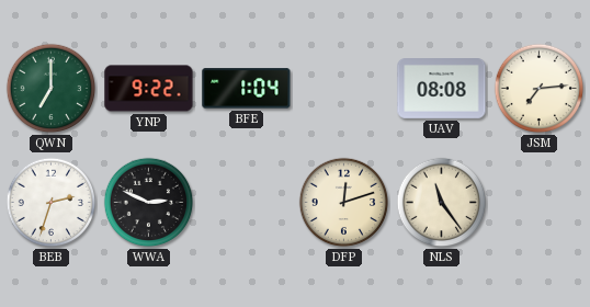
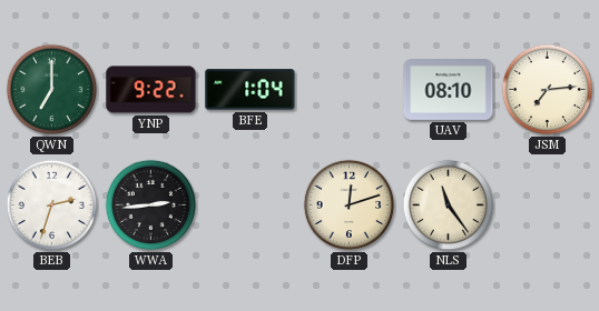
UAV: 08:08 -> 08:10
WWA: 2:49 -> 2:44
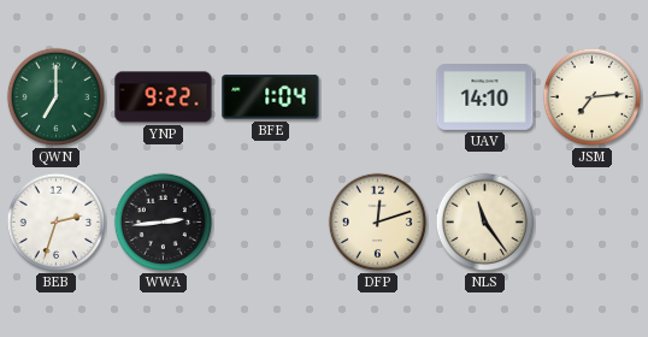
UAV: 08:10 -> 14:10
